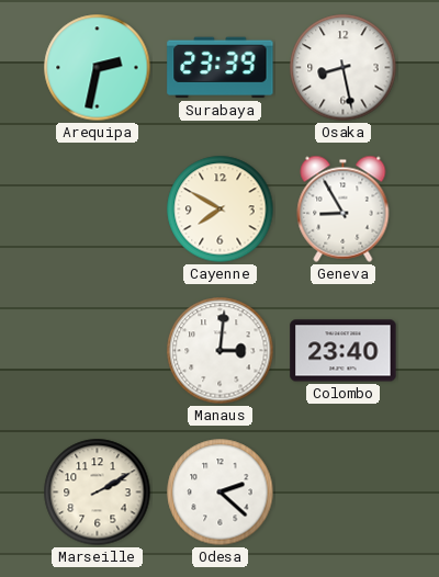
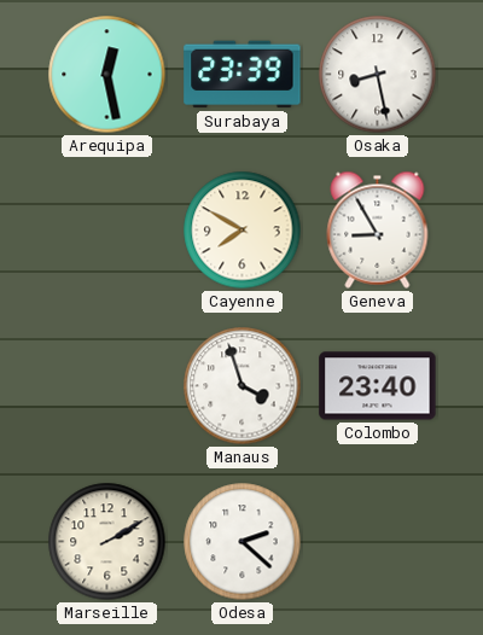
Arequipa: 2:32 -> 12:28
Manaus: 3:01 -> 3:57
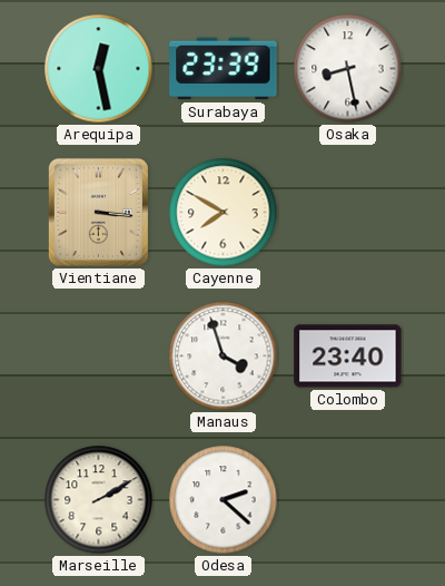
Vientiane: none -> 3:16
Geneva: 8:55 -> none
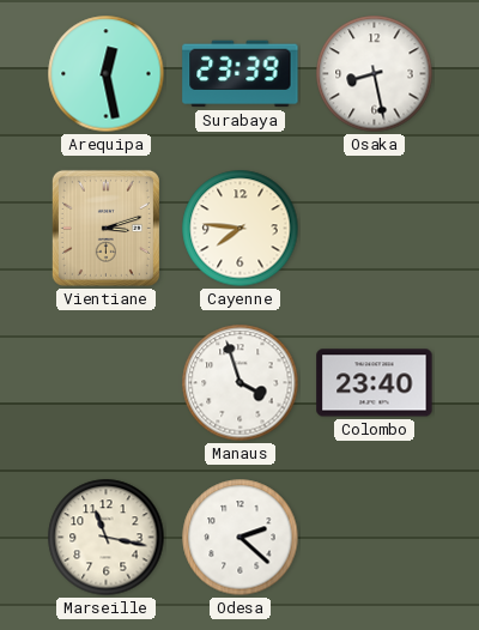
Vientiane: 3:16 -> 3:12
Cayenne: 7:50 -> 7:46
Marseille: 2:10 -> 11:17
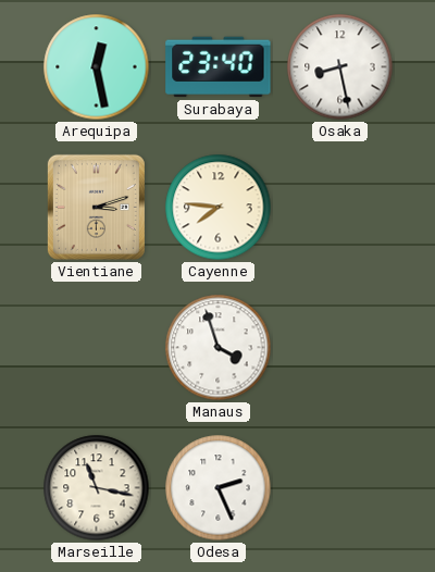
Surabaya: 23:39 -> 23:40
Colombo: 23:40 -> none
Odesa: 2:22 -> 2:26
